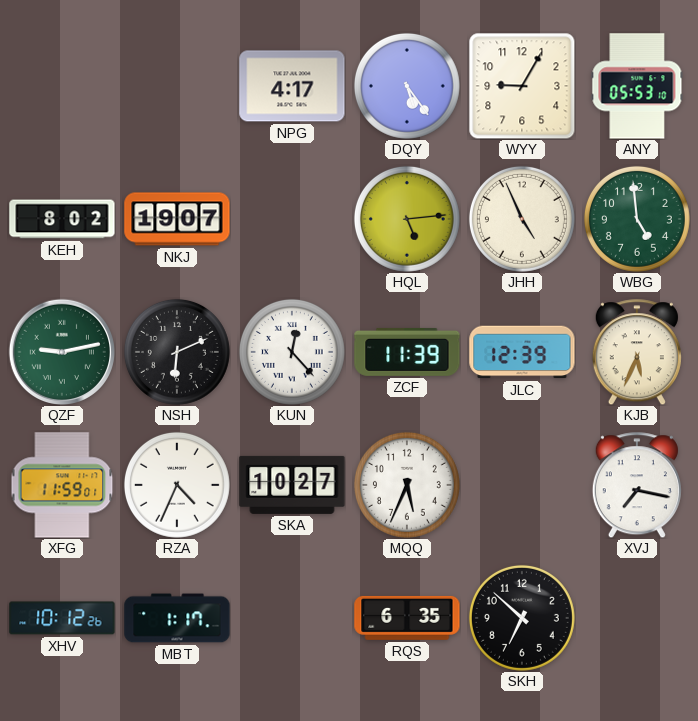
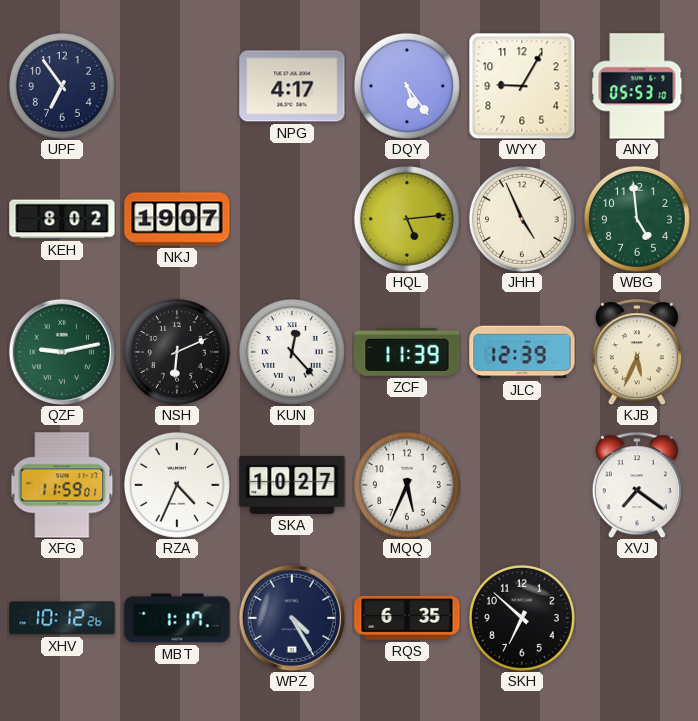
UPF: none -> 6:54
XVJ: 7:17 -> 7:21
WPZ: none -> 4:25
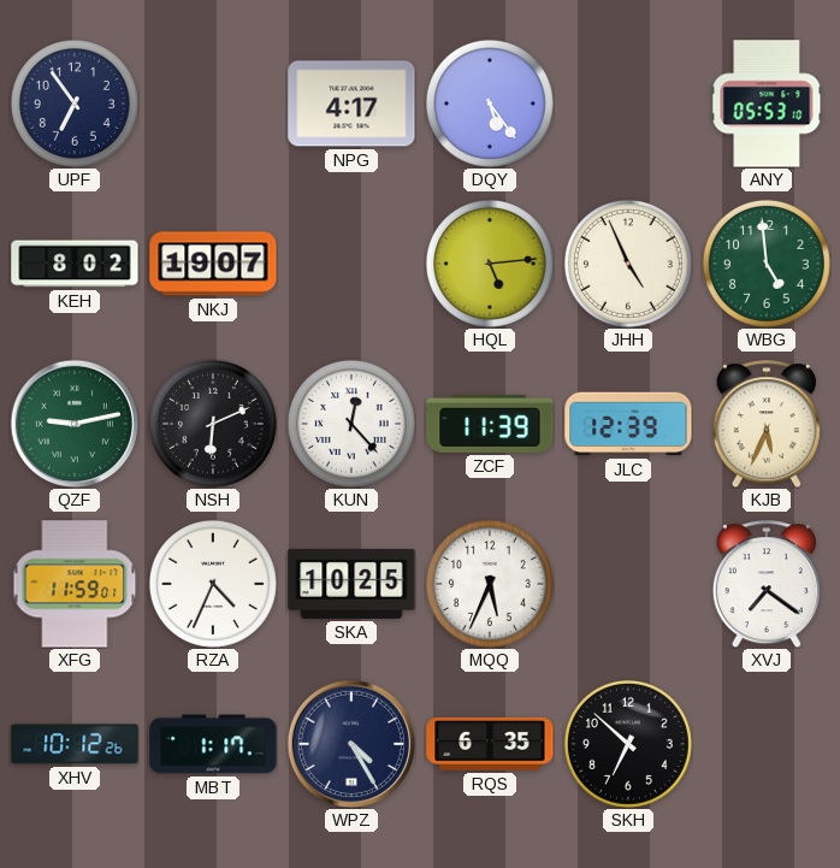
WYY: 9:05 -> none
SKA: 10:27 -> 10:25
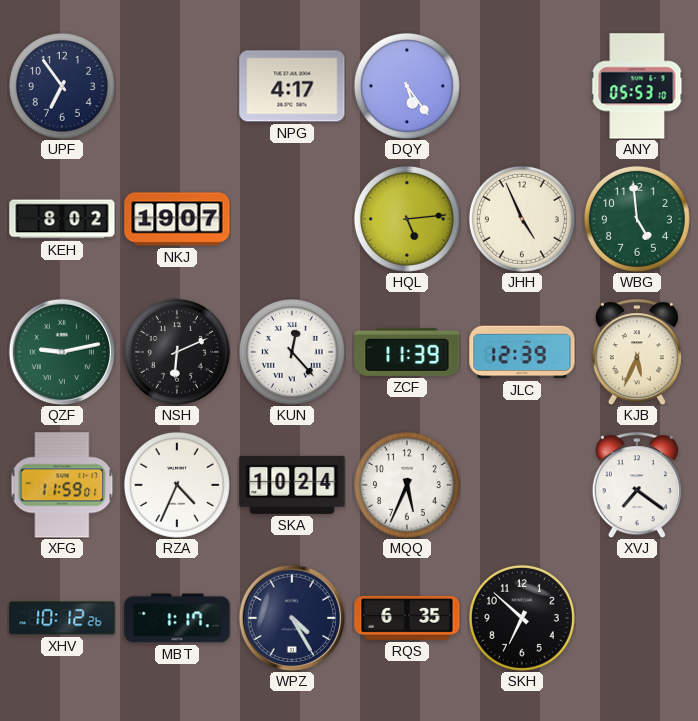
SKA: 10:25 -> 10:24
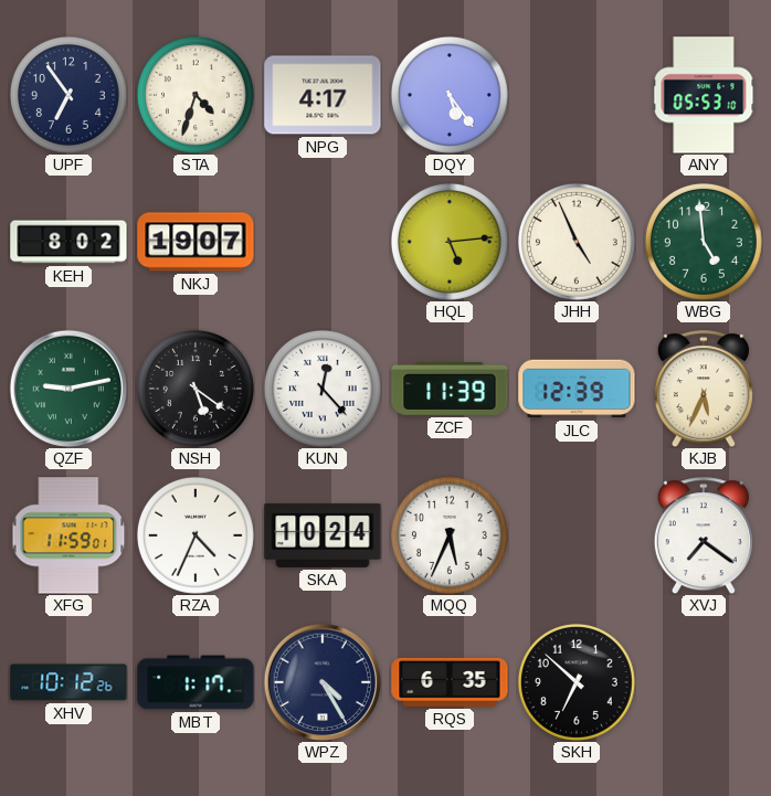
STA: none -> 4:33
NSH: 6:11 -> 5:21
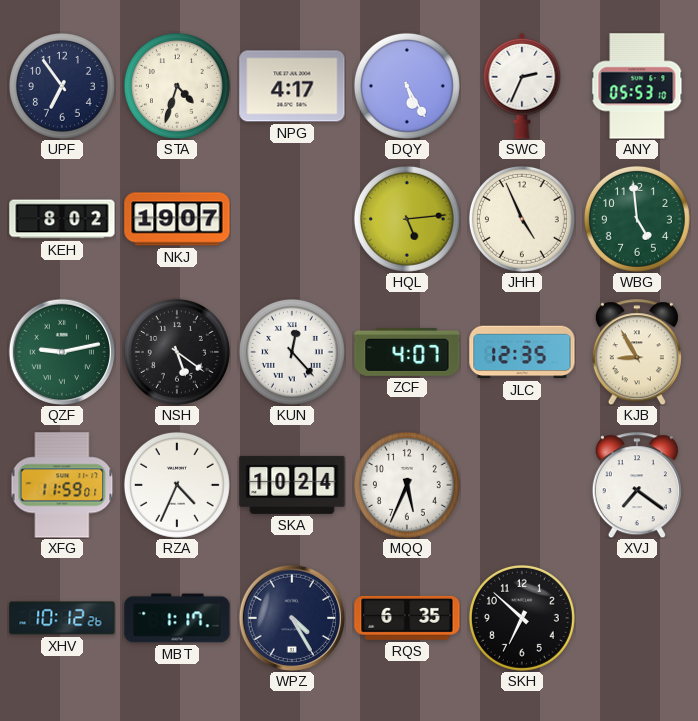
DQY: 5:24 -> 5:25
SWC: none -> 2:34
ZCF: 11:39 -> 4:07
JLC: 12:39 -> 12:35
KJB: 5:34 -> 8:55
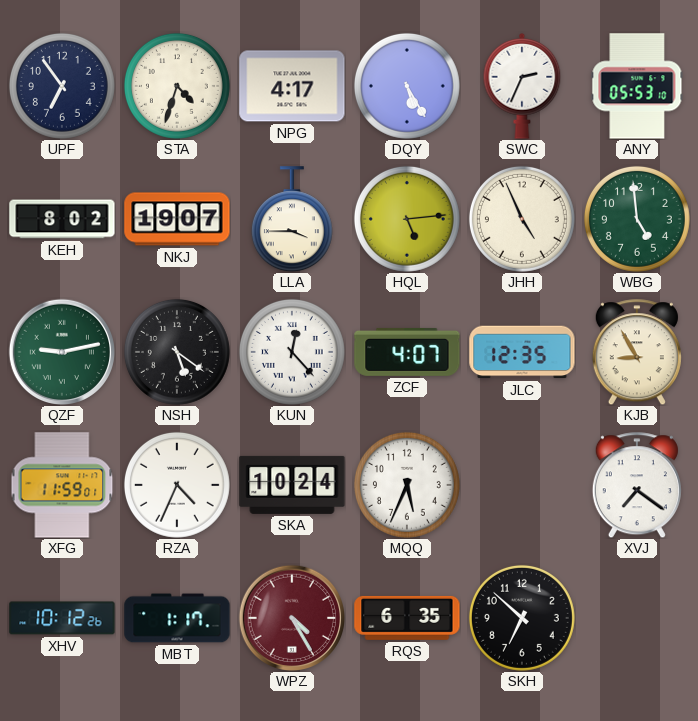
LLA: none -> 3:45
WPZ dial: navy -> burgundy
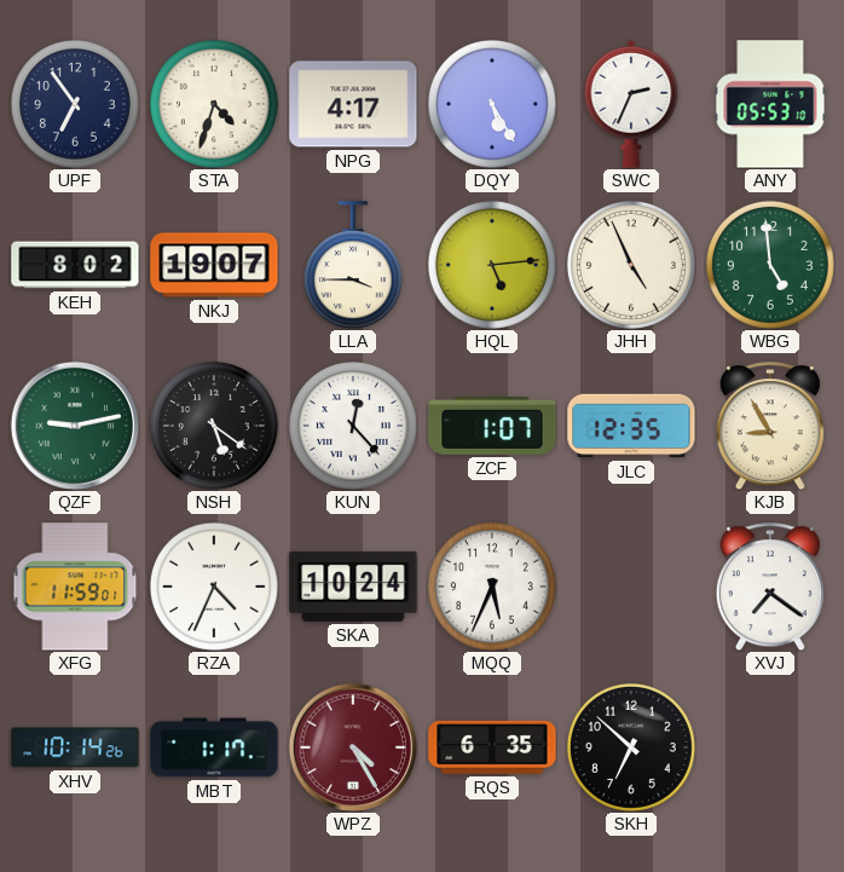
ZCF: 4:07 -> 1:07
XHV: 10:12 -> 10:14
